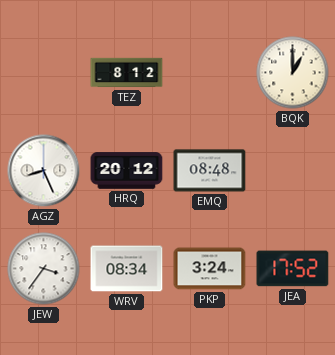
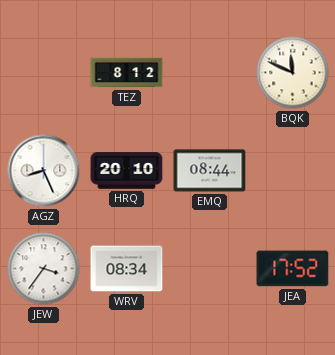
BQK: 1:00 -> 11:49
HRQ: 20:12 -> 20:10
EMQ: 08:48 -> 08:44
PKP: 3:24 -> none
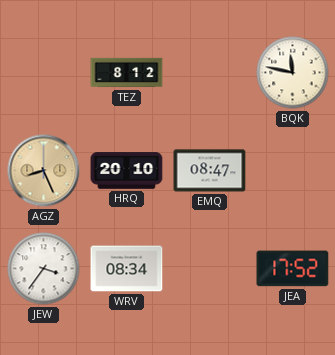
BQK: 11:49 -> 11:47
AGZ dial: white -> champagne
EMQ: 08:44 -> 08:47
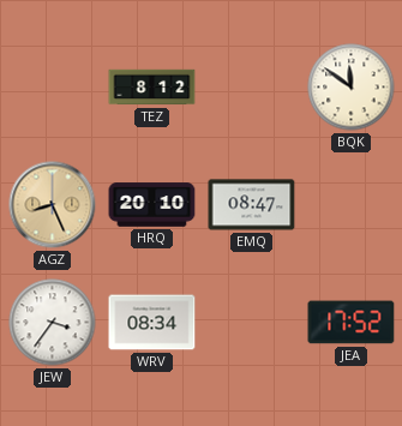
BQK: 11:47 -> 11:51
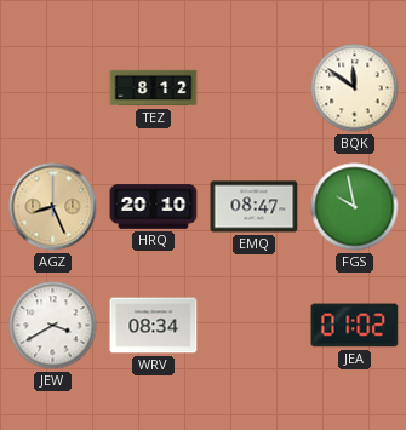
FGS: none -> 9:58
JEW: 3:36 -> 3:40
JEA: 17:52 -> 01:02
